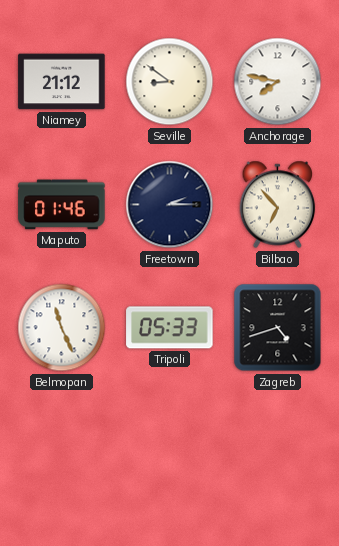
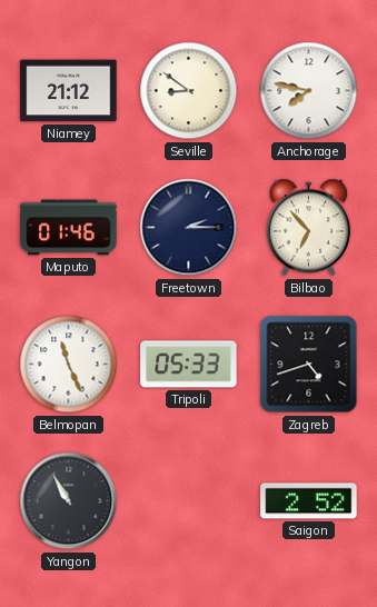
Yangon: none -> 10:55
Saigon: none -> 2:52
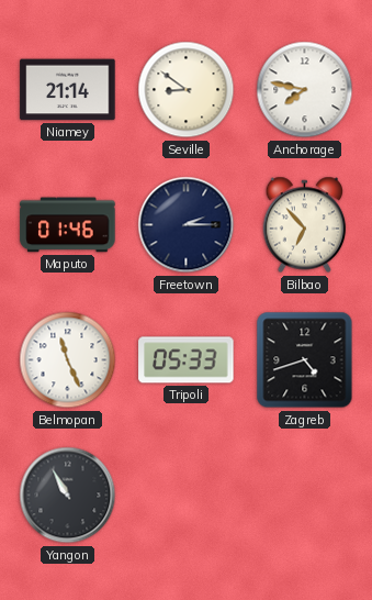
Niamey: 21:12 -> 21:14
Saigon: 2:52 -> none
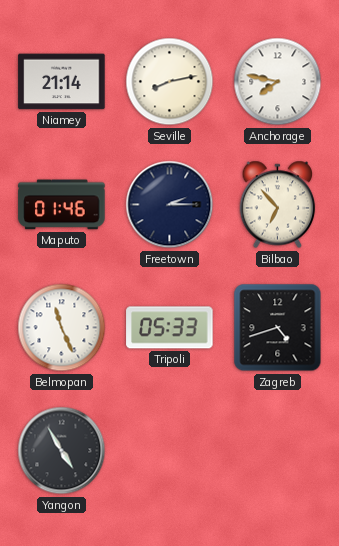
Seville: 8:51 -> 8:13
Yangon: 10:55 -> 4:55
